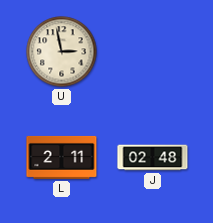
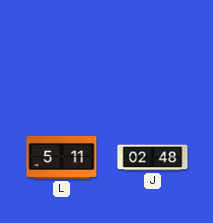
U: 2:58 -> none
L: 2:11 -> 5:11
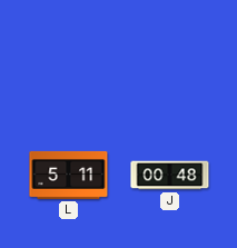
J: 02:48 -> 00:48
